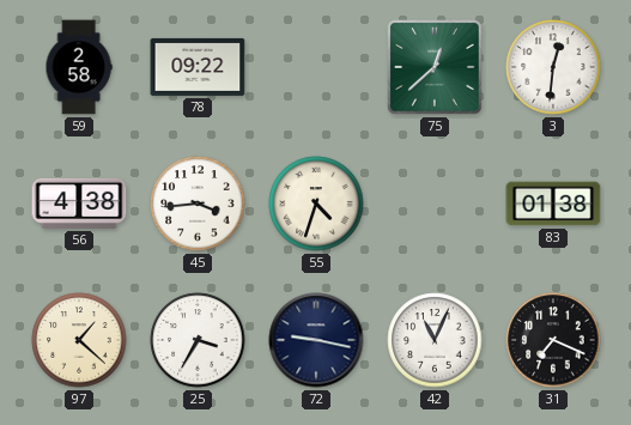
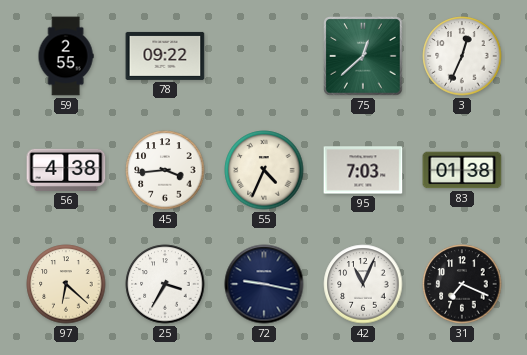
59: 2:58 -> 2:55
3: 12:31 -> 12:34
55: 4:33 -> 4:34
95: none -> 7:03
97: 1:22 -> 6:22
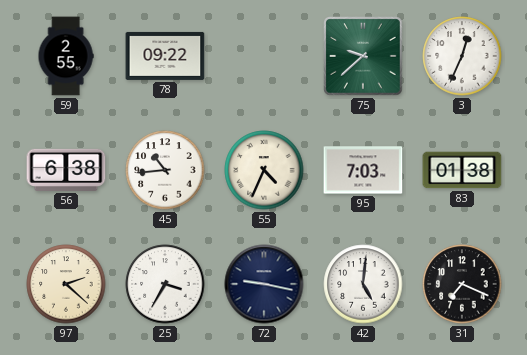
75: 12:38 -> 9:38
56: 4:38 -> 6:38
45: 3:44 -> 10:44
97: 6:22 -> 2:22
42: 11:04 -> 5:01
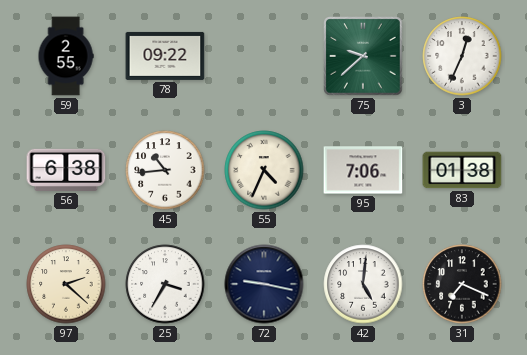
95: 7:03 -> 7:06
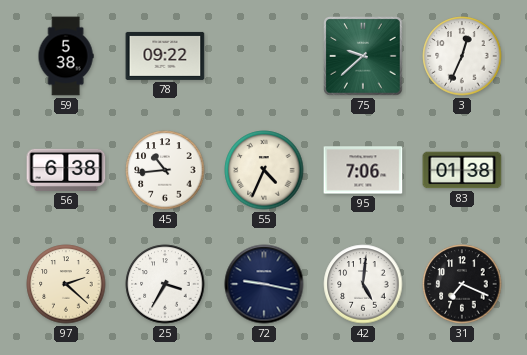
59: 2:55 -> 5:38
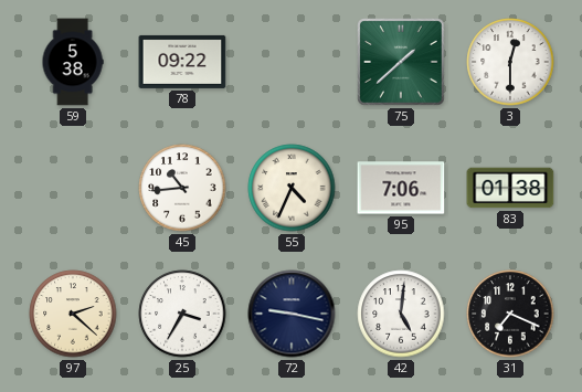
75: 9:38 -> 1:38
3: 12:34 -> 12:30
56: 6:38 -> none
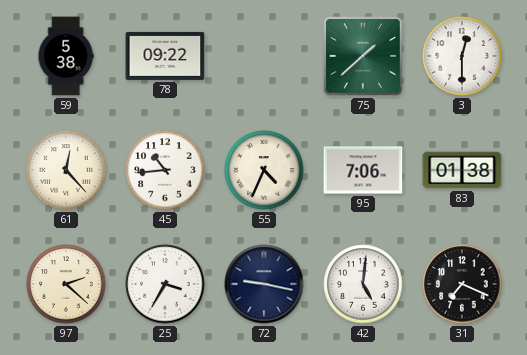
61: none -> 12:23
